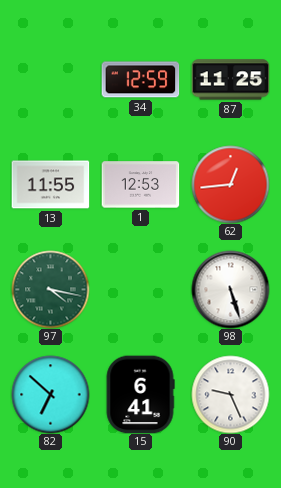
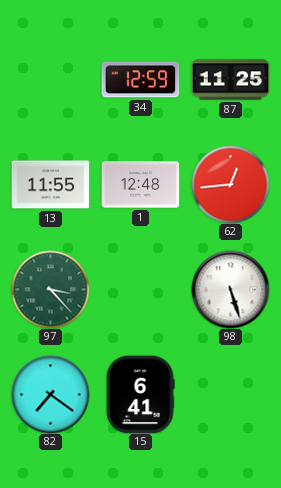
1: 12:53 -> 12:48
97: 4:17 -> 3:23
82: 6:52 -> 7:21
90: 9:26 -> none
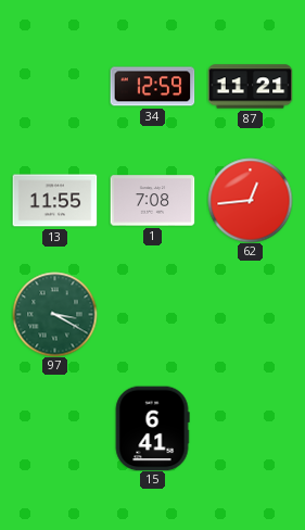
87: 11:25 -> 11:21
1: 12:48 -> 7:08
97: 3:23 -> 3:20
98: 5:27 -> none
82: 7:21 -> none
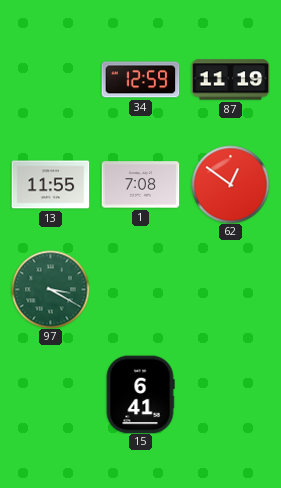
87: 11:21 -> 11:19
62: 12:44 -> 12:51
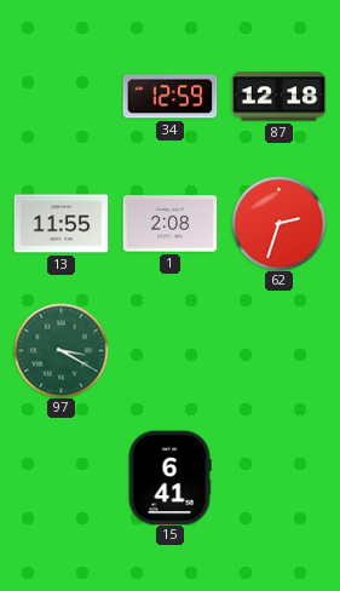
87: 11:19 -> 12:18
1: 7:08 -> 2:08
62: 12:51 -> 2:33
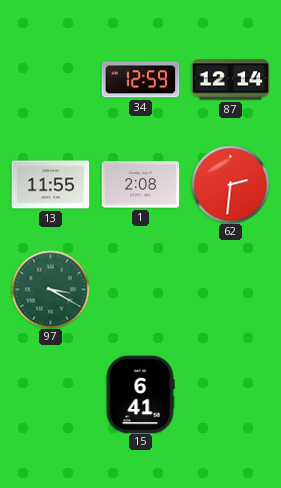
87: 12:18 -> 12:14
62: 2:33 -> 2:31
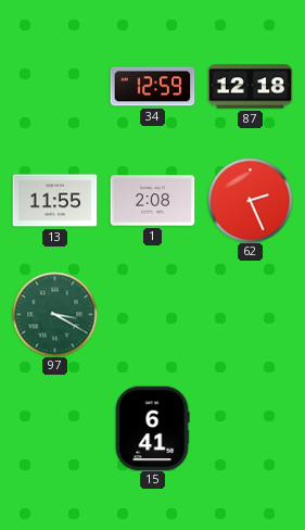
87: 12:14 -> 12:18
62: 2:31 -> 2:26
